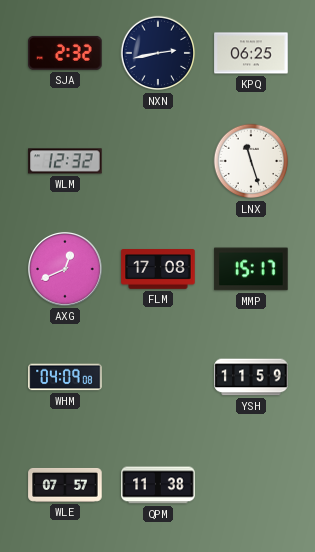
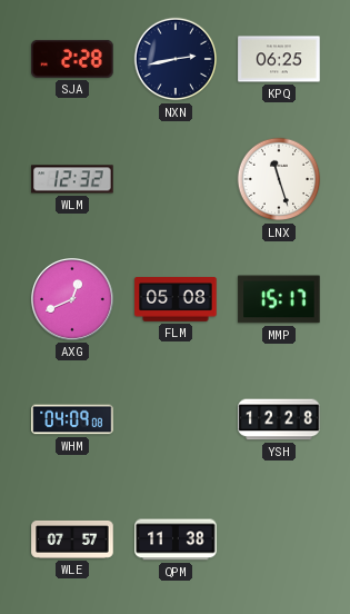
SJA: 2:32 -> 2:28
FLM: 17:08 -> 05:08
YSH: 11:59 -> 12:28
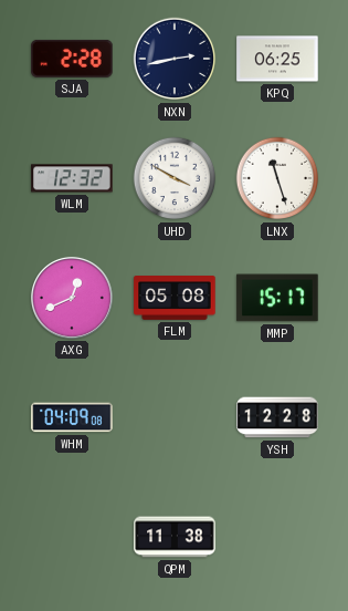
UHD: none -> 3:50
WLE: 07:57 -> none
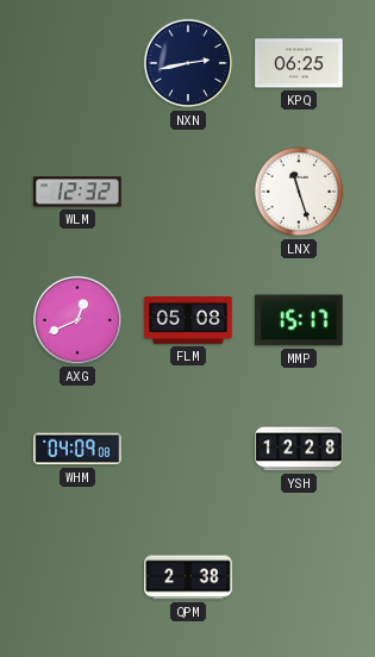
SJA: 2:28 -> none
UHD: 3:50 -> none
QPM: 11:38 -> 2:38
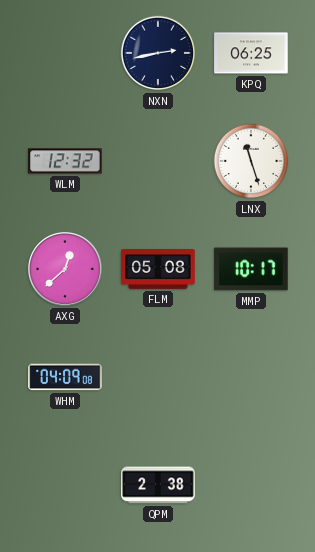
AXG: 12:41 -> 12:38
MMP: 15:17 -> 10:17
YSH: 12:28 -> none
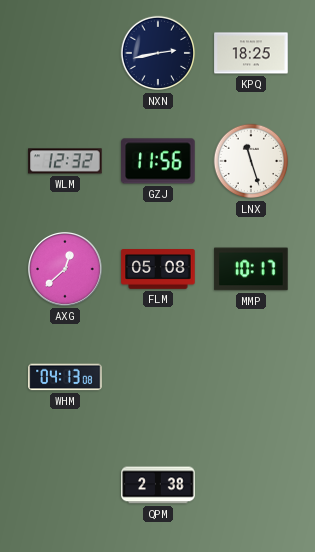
KPQ: 06:25 -> 18:25
GZJ: none -> 11:56
WHM: 04:09 -> 04:13
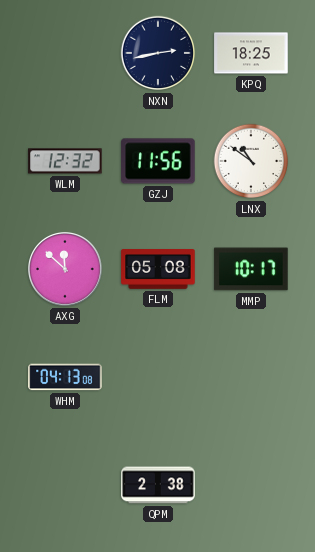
LNX: 11:27 -> 10:51
AXG: 12:38 -> 11:52
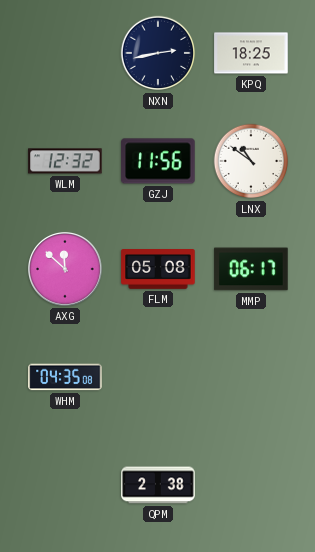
MMP: 10:17 -> 06:17
WHM: 04:13 -> 04:35
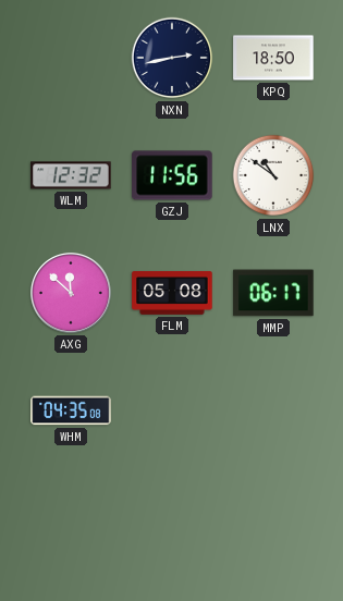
KPQ: 18:25 -> 18:50
QPM: 2:38 -> none
